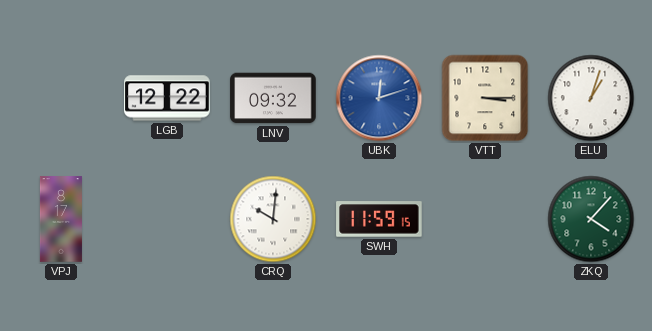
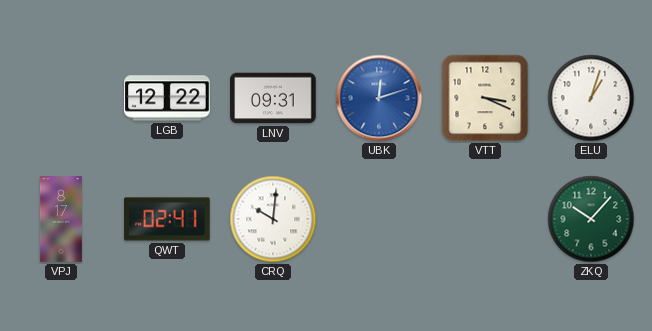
LNV: 09:32 -> 09:31
VTT: 3:15 -> 3:19
QWT: none -> 02:41
SWH: 11:59 -> none
ZKQ: 4:07 -> 10:07
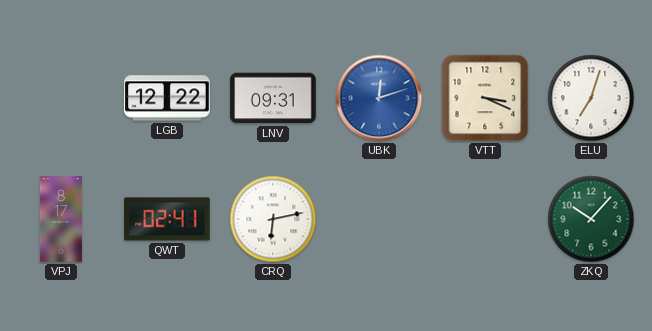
ELU: 1:03 -> 7:03
CRQ: 10:01 -> 6:13
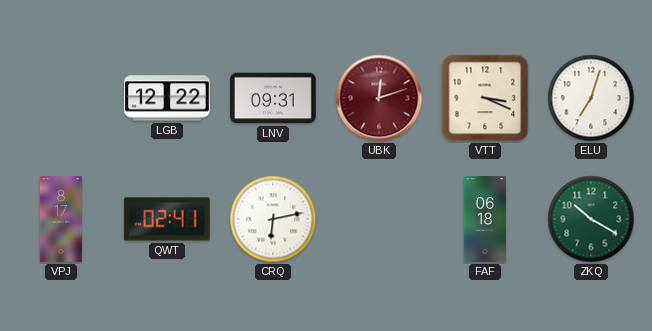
UBK dial: blue -> burgundy
FAF: none -> 06:18
ZKQ: 10:07 -> 10:20
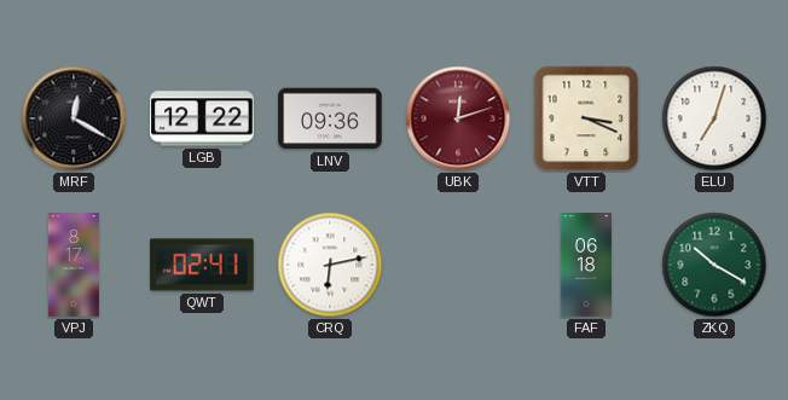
MRF: none -> 12:20
LNV: 09:31 -> 09:36
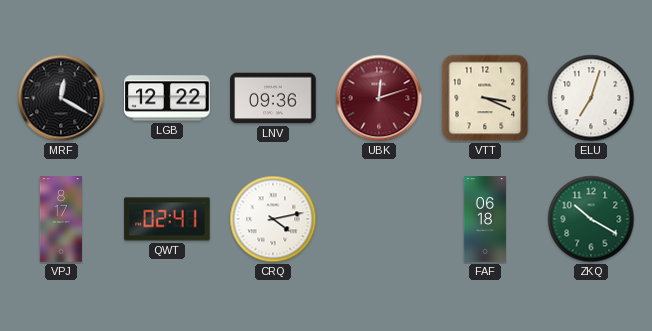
CRQ: 6:13 -> 4:13
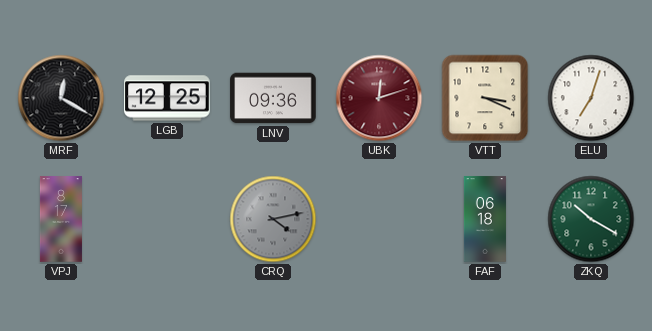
LGB: 12:22 -> 12:25
QWT: 02:41 -> none
CRQ dial: white -> grey
